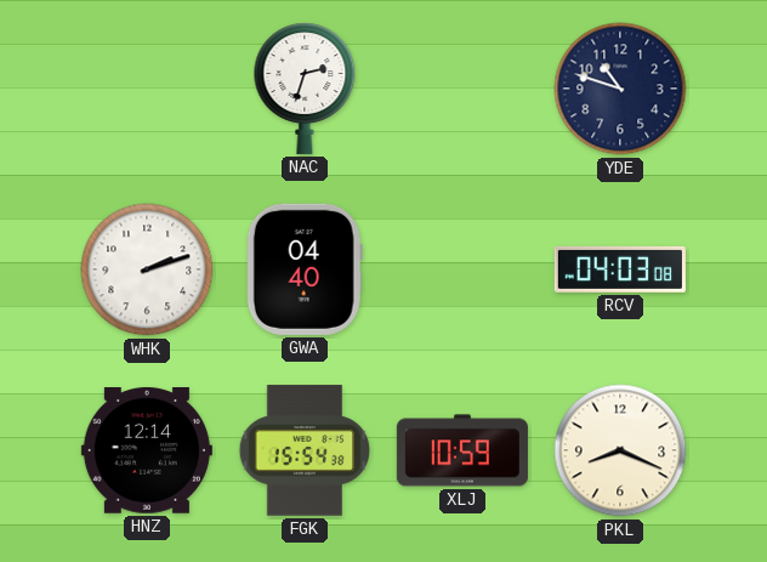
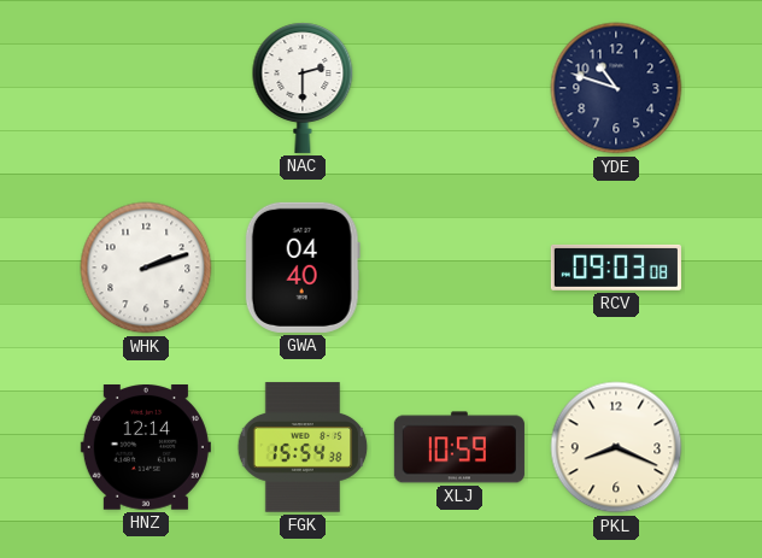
NAC: 2:33 -> 2:30
RCV: 04:03 -> 09:03
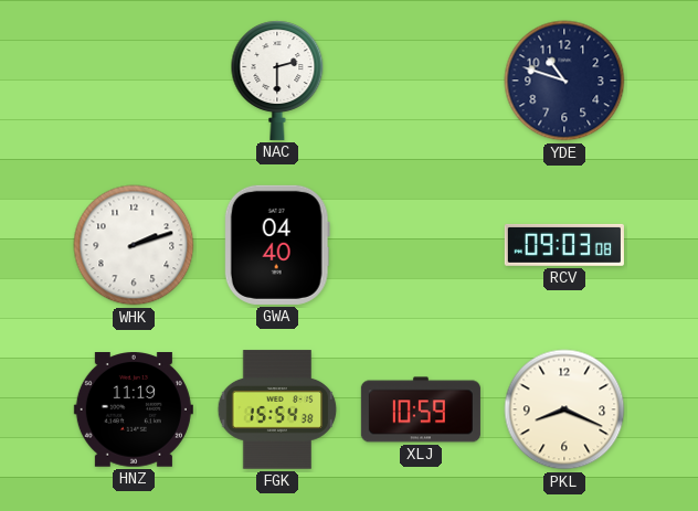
HNZ: 12:14 -> 11:19
